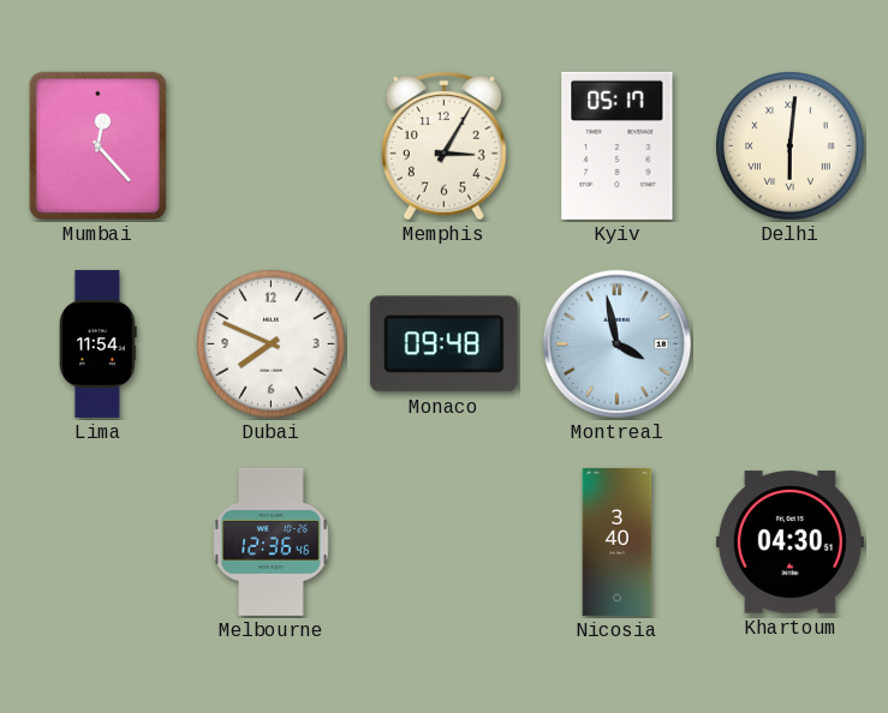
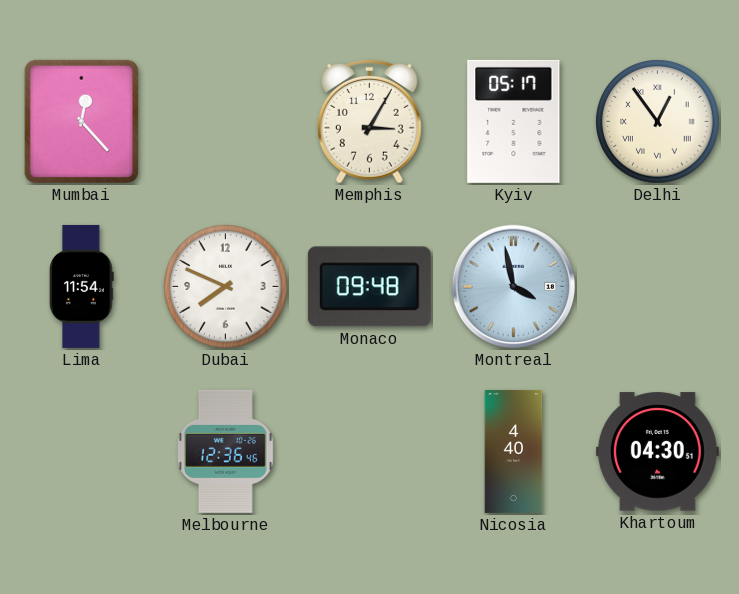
Delhi: 6:01 -> 12:54
Nicosia: 3:40 -> 4:40
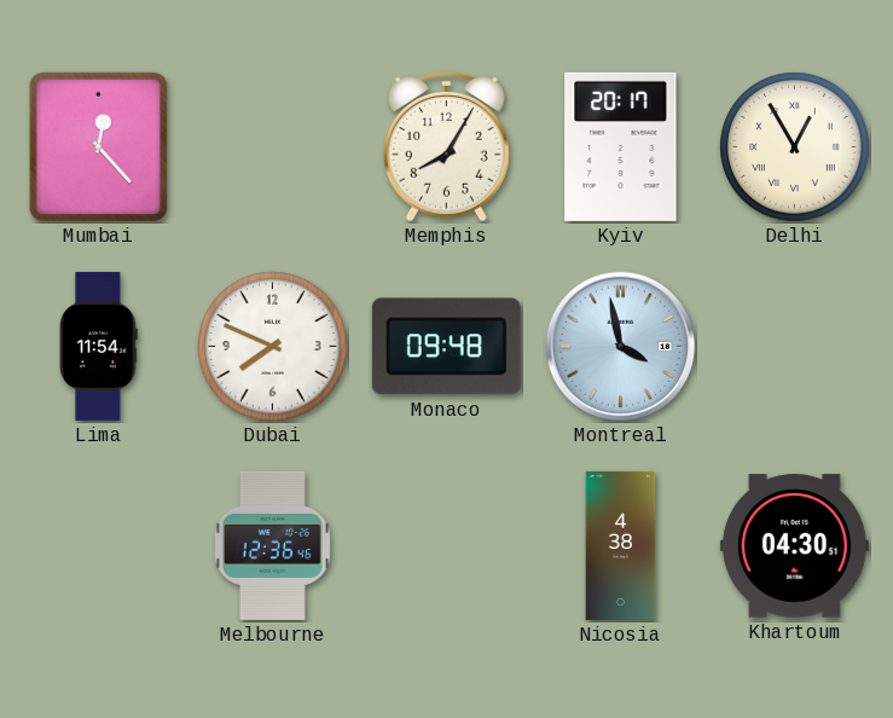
Memphis: 3:05 -> 8:05
Kyiv: 05:17 -> 20:17
Delhi: 12:54 -> 12:55
Nicosia: 4:40 -> 4:38
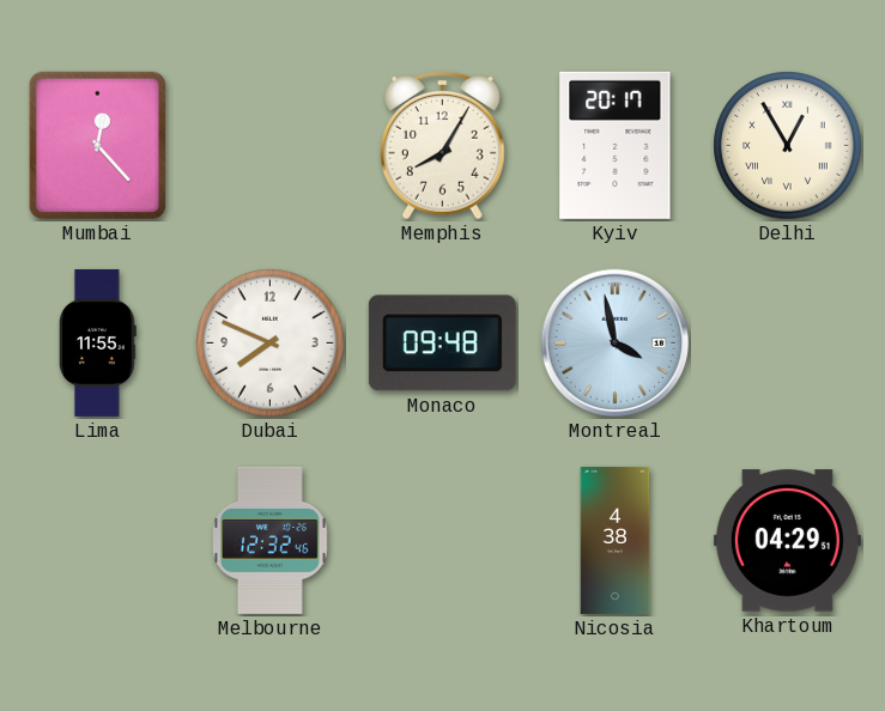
Lima: 11:54 -> 11:55
Melbourne: 12:36 -> 12:32
Khartoum: 04:30 -> 04:29
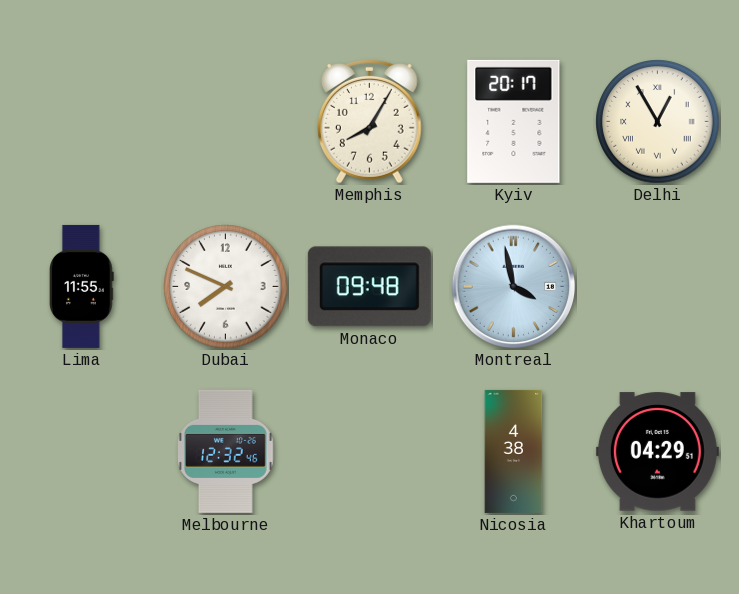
Mumbai: 12:23 -> none
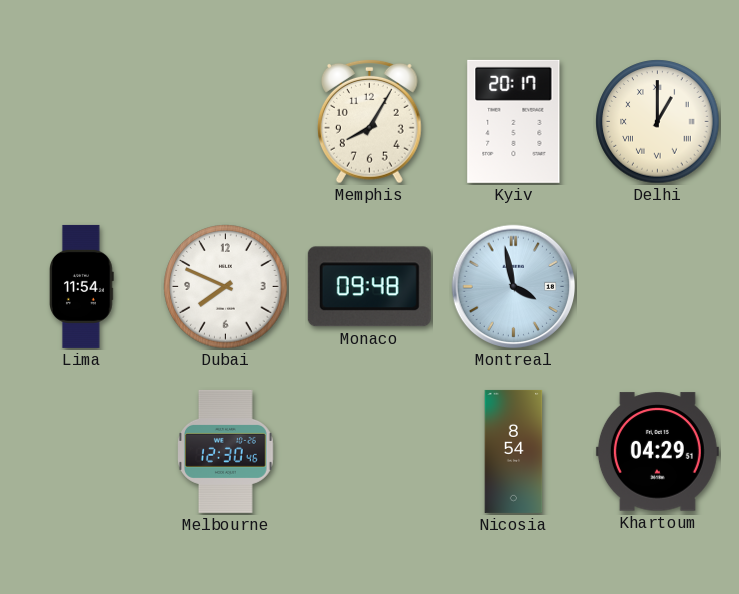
Delhi: 12:55 -> 1:00
Lima: 11:55 -> 11:54
Melbourne: 12:32 -> 12:30
Nicosia: 4:38 -> 8:54
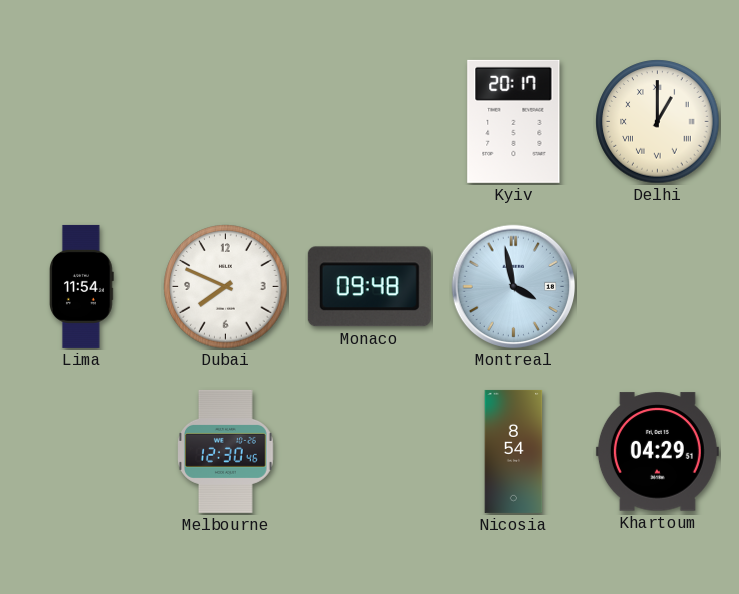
Memphis: 8:05 -> none
